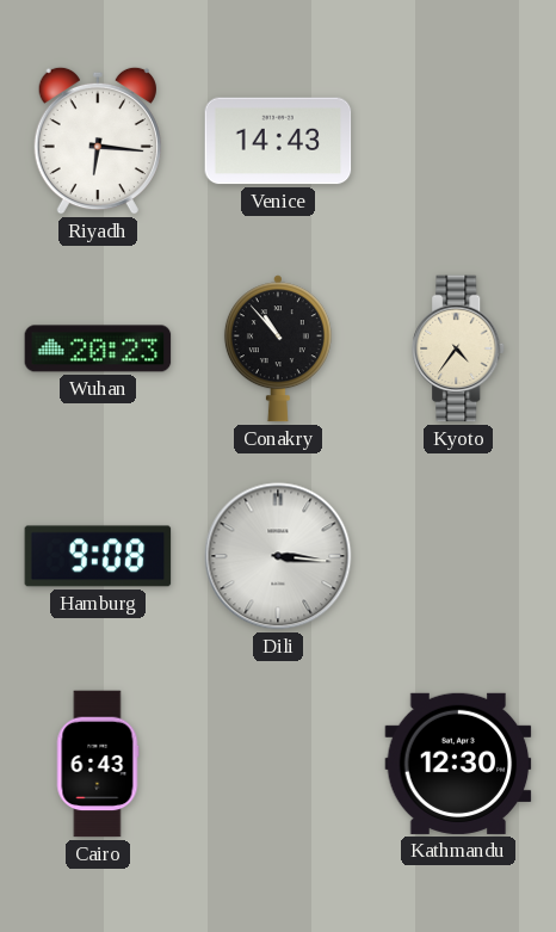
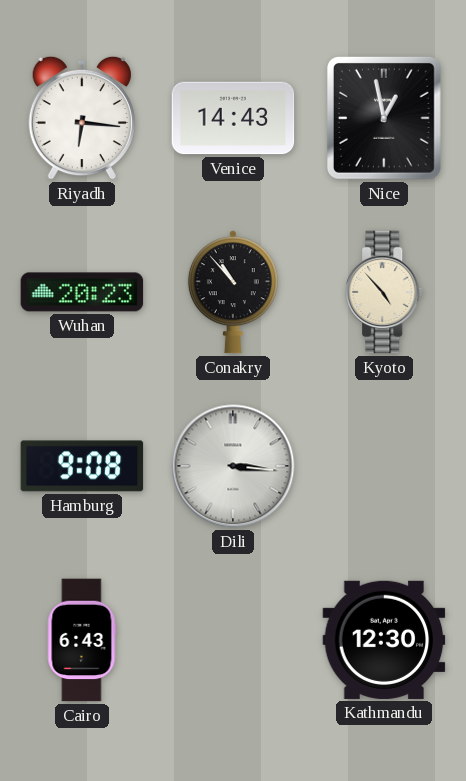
Nice: none -> 12:58
Kyoto: 4:36 -> 4:53
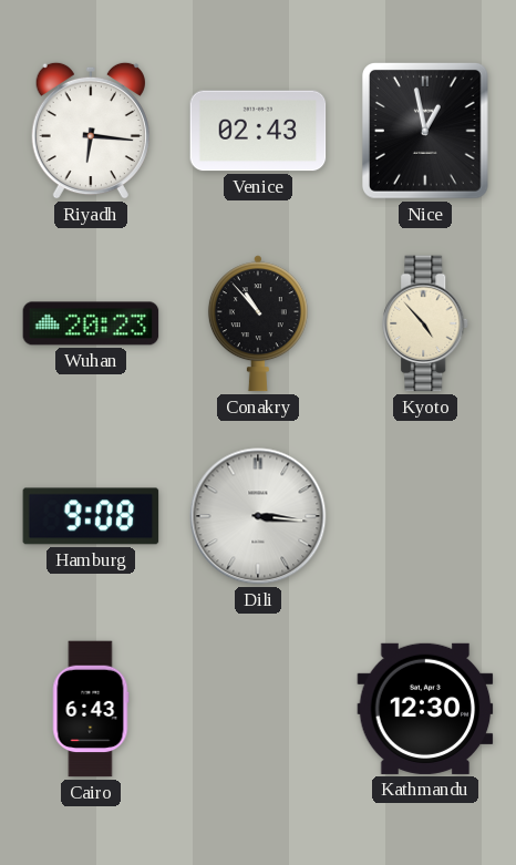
Venice: 14:43 -> 02:43
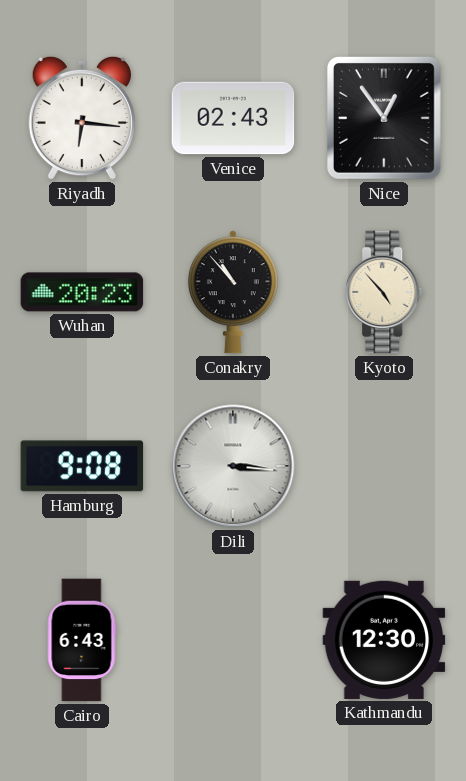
Nice: 12:58 -> 12:54
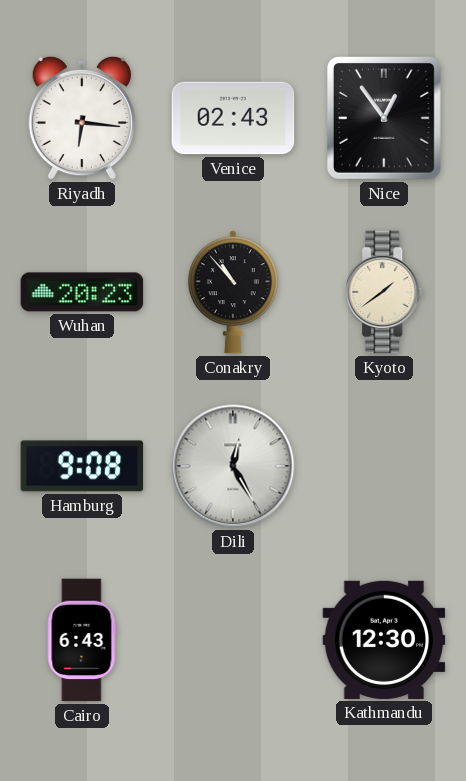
Kyoto: 4:53 -> 1:39
Dili: 3:16 -> 12:25
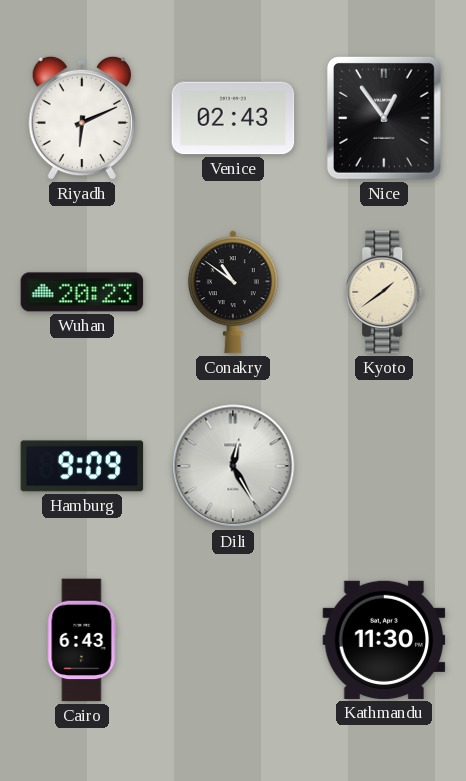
Riyadh: 6:16 -> 6:11
Conakry: 10:53 -> 10:51
Hamburg: 9:08 -> 9:09
Kathmandu: 12:30 -> 11:30
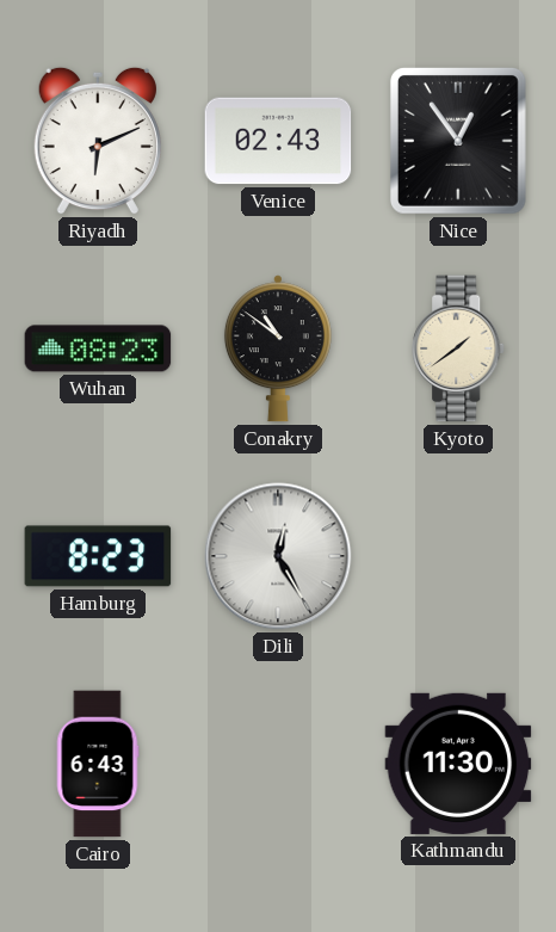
Wuhan: 20:23 -> 08:23
Hamburg: 9:09 -> 8:23
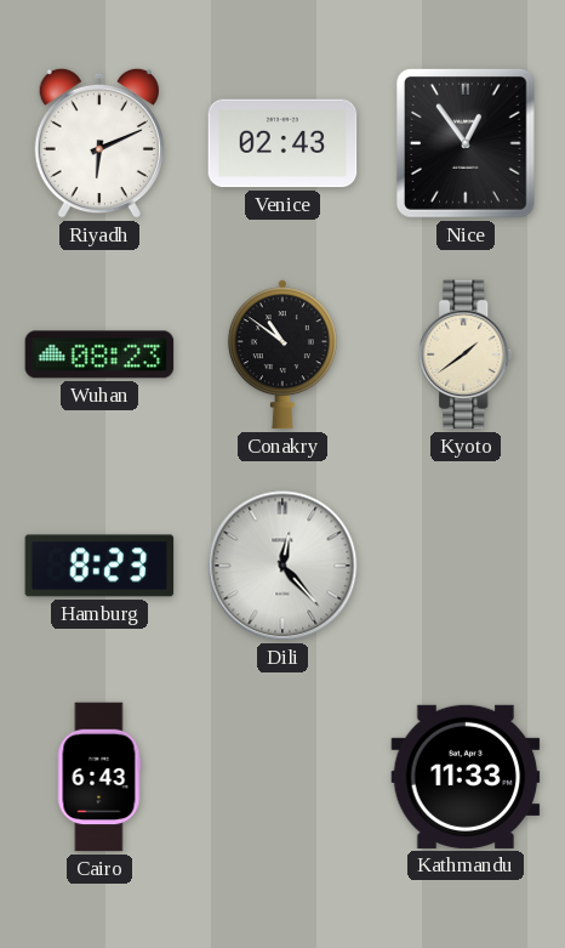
Dili: 12:25 -> 12:23
Kathmandu: 11:30 -> 11:33
